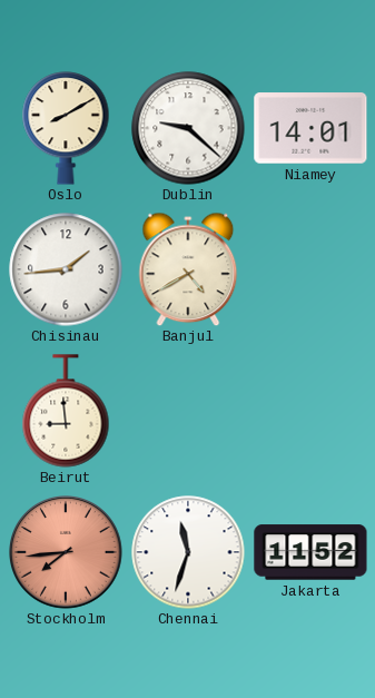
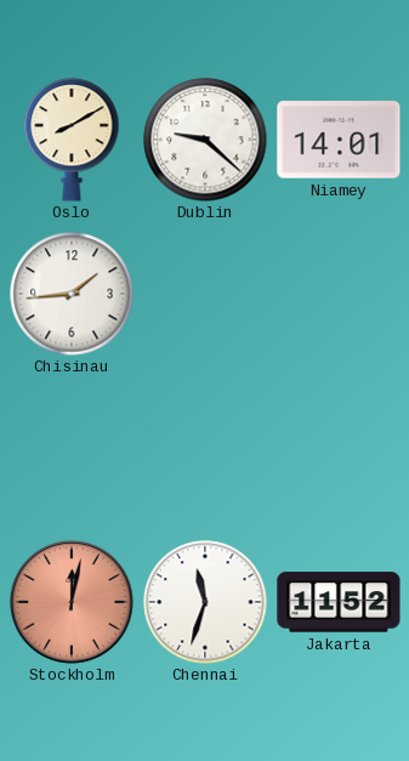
Banjul: 4:40 -> none
Beirut: 8:59 -> none
Stockholm: 7:44 -> 12:02
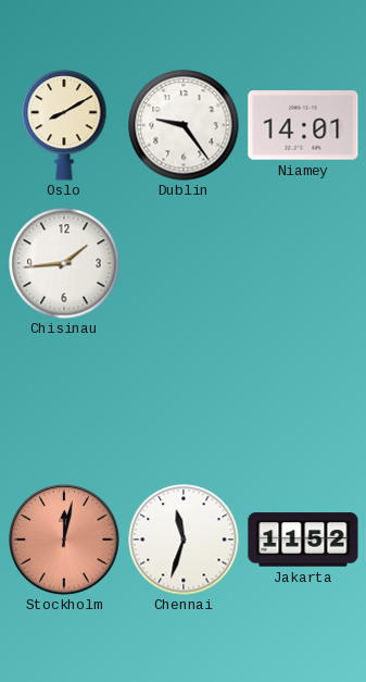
Dublin: 9:22 -> 9:24
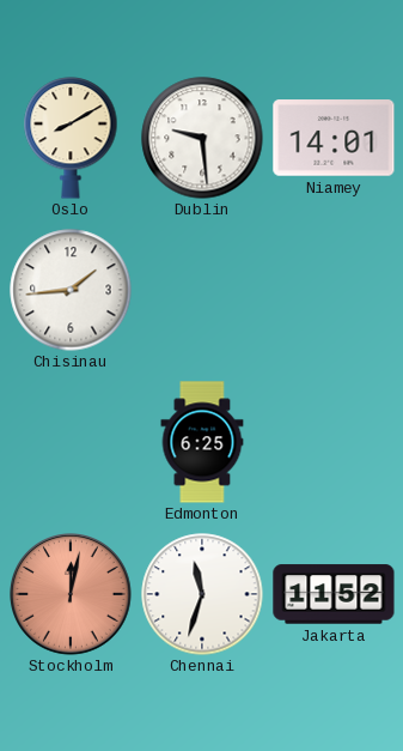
Dublin: 9:24 -> 9:29
Edmonton: none -> 6:25
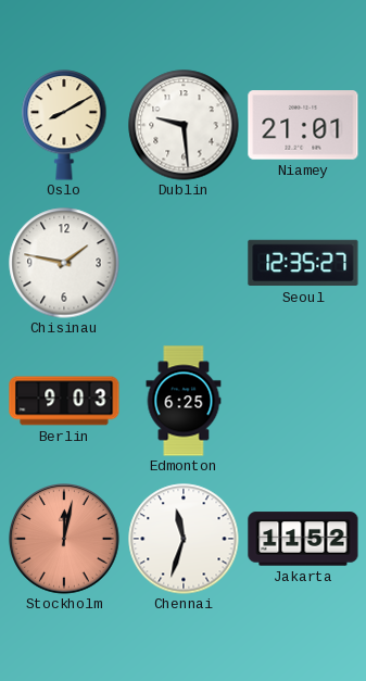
Niamey: 14:01 -> 21:01
Chisinau: 1:44 -> 1:47
Seoul: none -> 12:35
Berlin: none -> 9:03
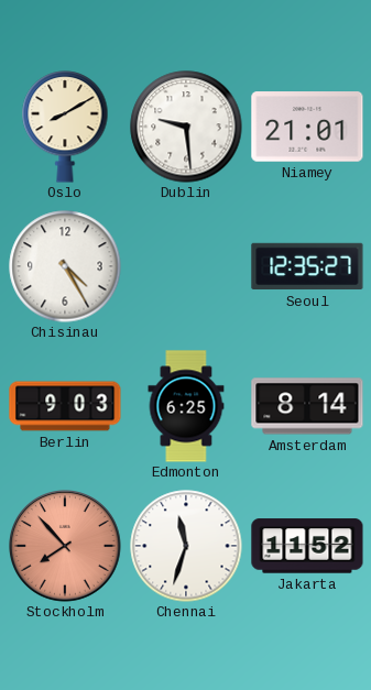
Chisinau: 1:47 -> 4:25
Amsterdam: none -> 8:14
Stockholm: 12:02 -> 7:53
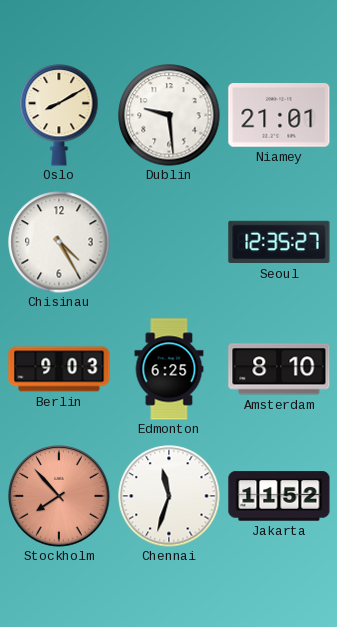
Amsterdam: 8:14 -> 8:10
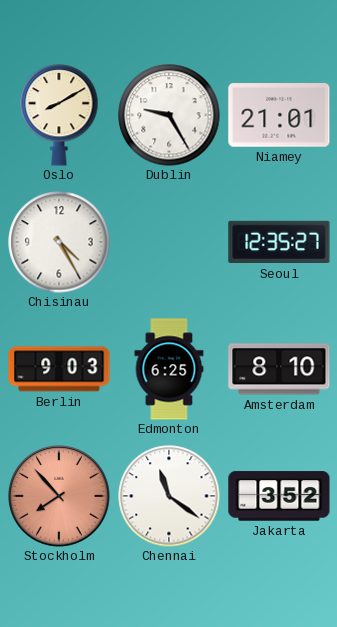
Dublin: 9:29 -> 9:25
Chennai: 11:33 -> 11:21
Jakarta: 11:52 -> 3:52
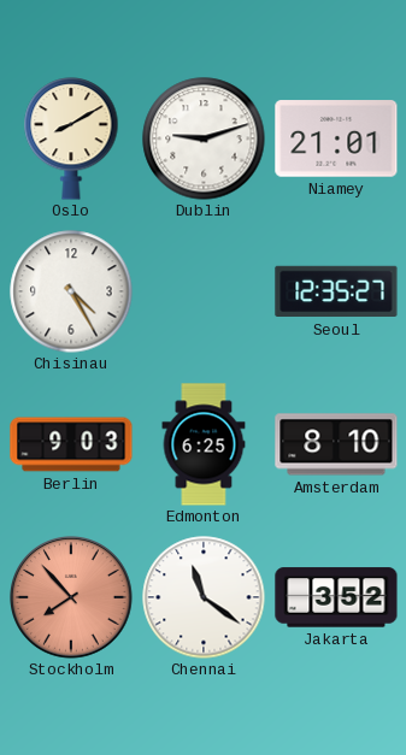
Dublin: 9:25 -> 9:12
